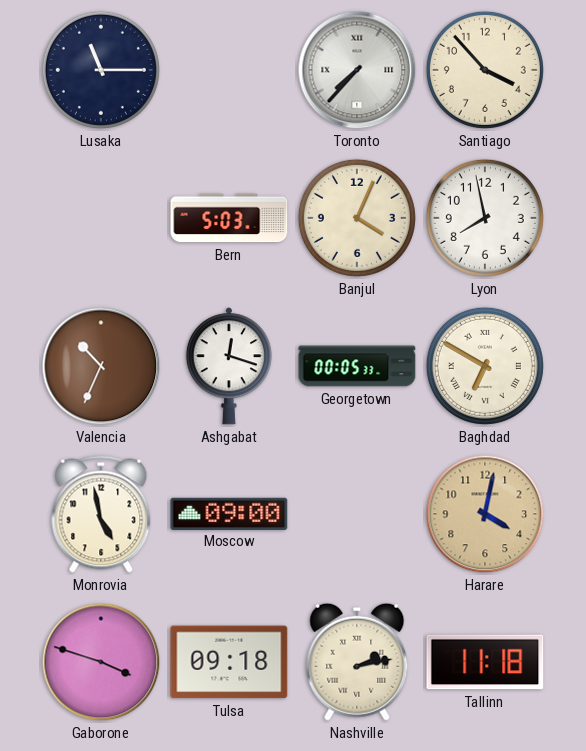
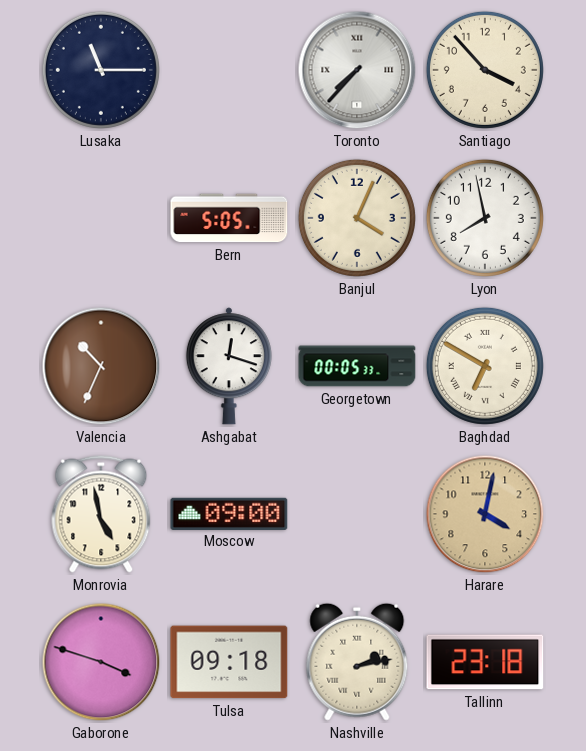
Bern: 5:03 -> 5:05
Tallinn: 11:18 -> 23:18
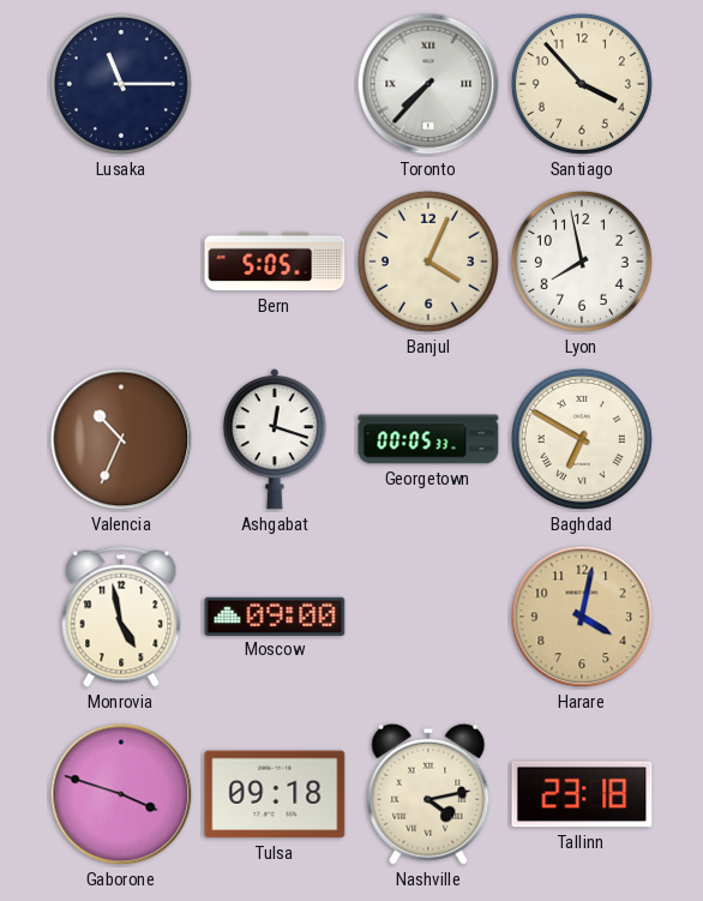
Nashville: 2:13 -> 4:13
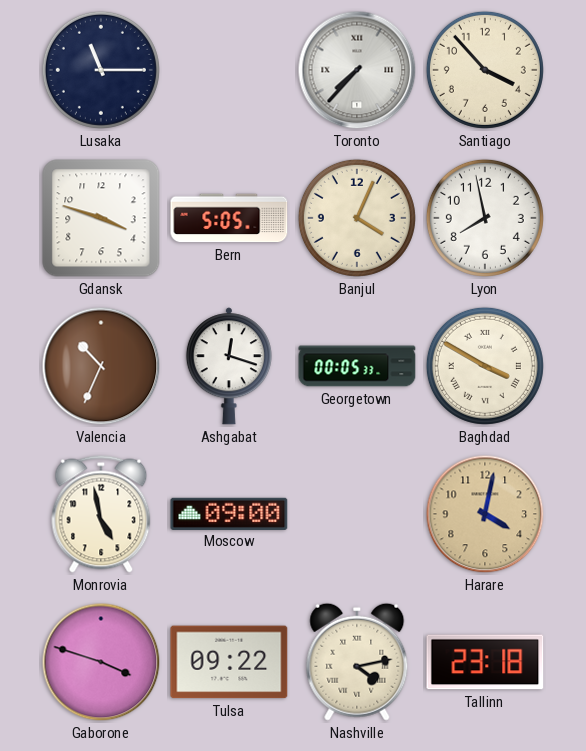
Gdansk: none -> 3:48
Baghdad: 6:50 -> 3:50
Tulsa: 09:18 -> 09:22
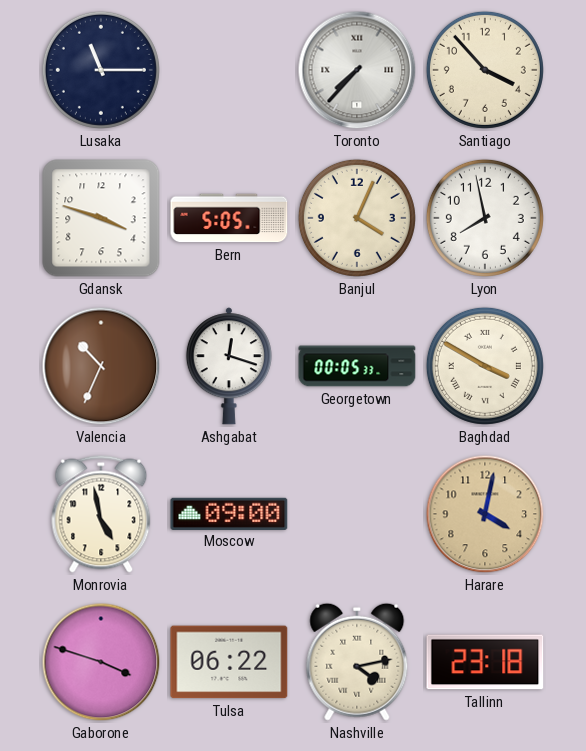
Tulsa: 09:22 -> 06:22
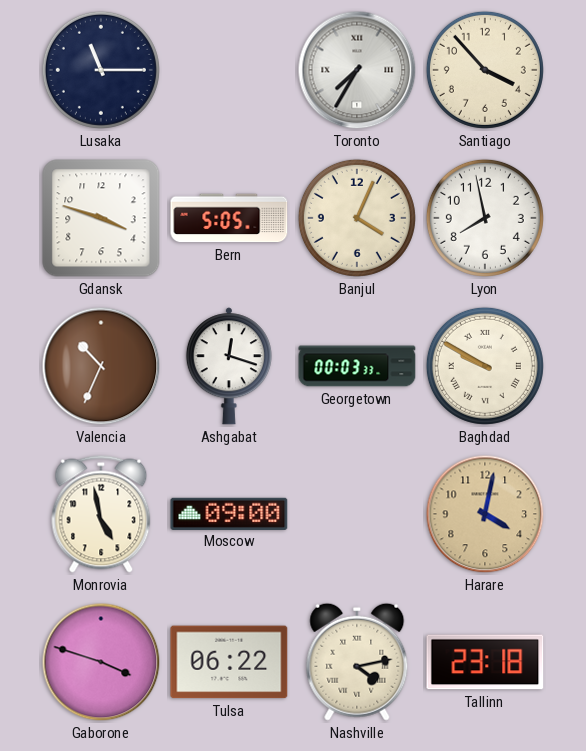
Toronto: 7:37 -> 7:35
Georgetown: 00:05 -> 00:03
Baghdad: 3:50 -> 9:50
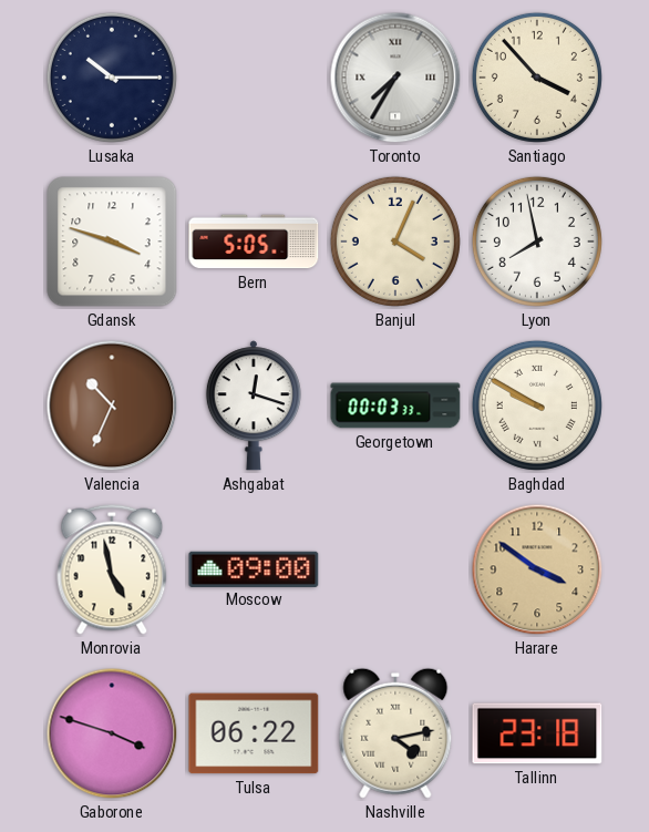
Lusaka: 11:15 -> 10:15
Harare: 4:02 -> 3:51
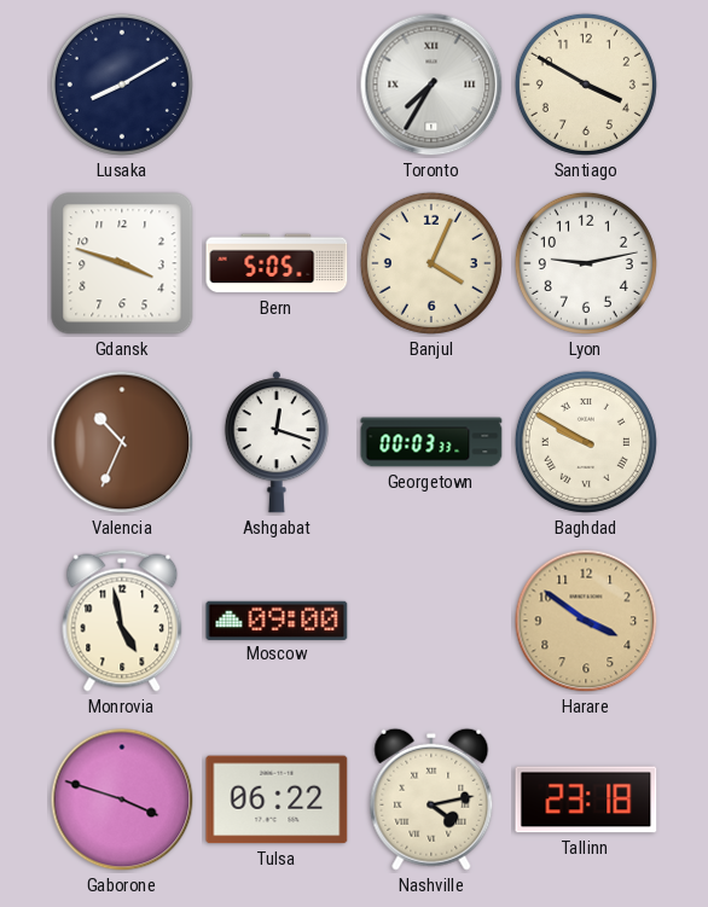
Lusaka: 10:15 -> 8:10
Santiago: 3:53 -> 3:50
Lyon: 7:58 -> 9:13
